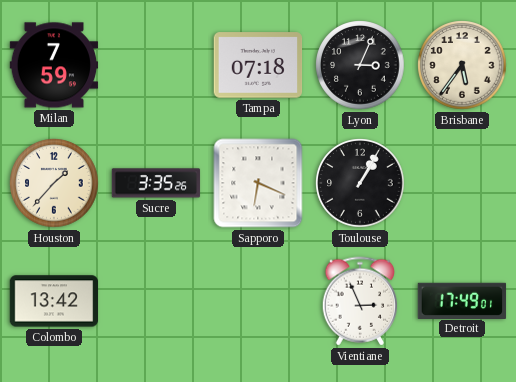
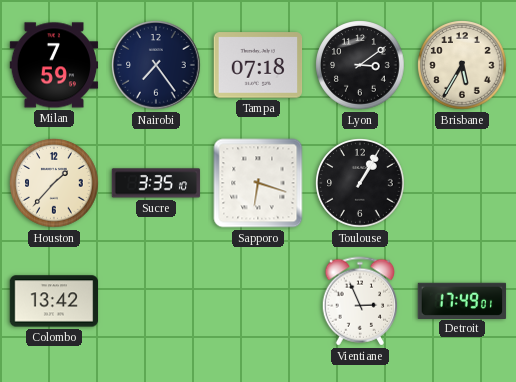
Nairobi: none -> 7:24
Lyon: 3:04 -> 3:09
Brisbane: 5:36 -> 5:35
Sucre: 3:35:26 -> 3:35:10
Sapporo: 6:19 -> 6:18
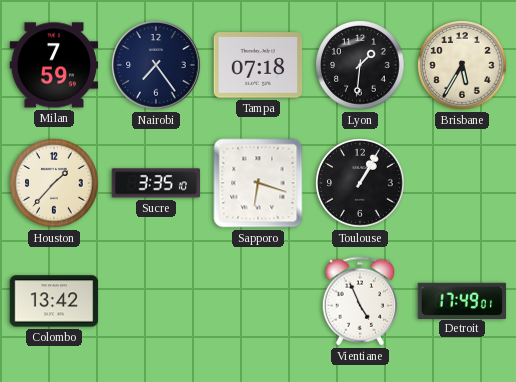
Lyon: 3:09 -> 1:31
Vientiane: 2:56 -> 4:56
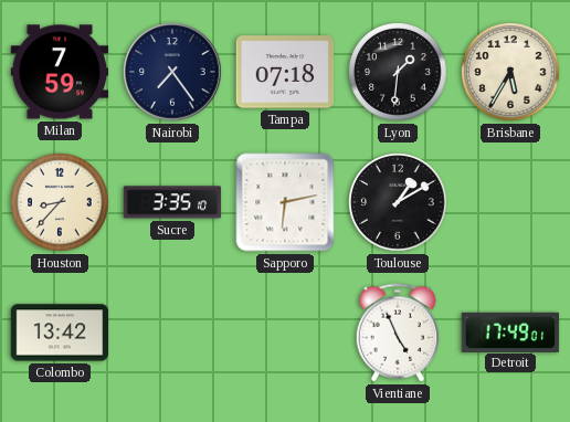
Houston: 1:37 -> 8:37
Sapporo: 6:18 -> 6:13
Toulouse: 1:05 -> 1:10
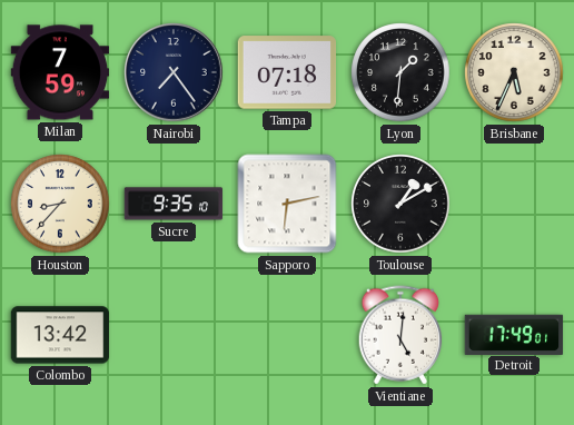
Brisbane: 5:35 -> 5:34
Sucre: 3:35 -> 9:35
Vientiane: 4:56 -> 5:01
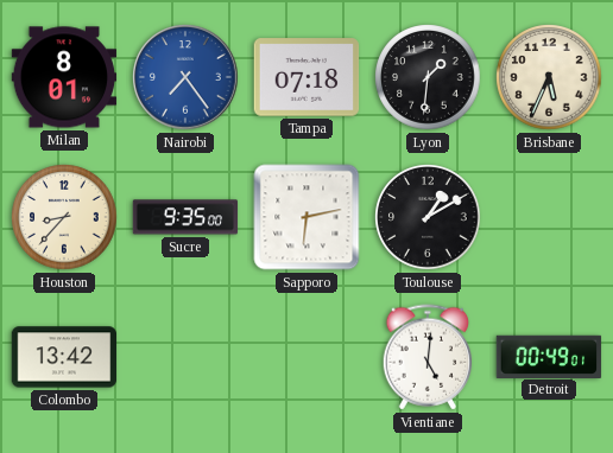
Milan: 7:59 -> 8:01
Nairobi dial: navy -> blue
Sucre: 9:35:10 -> 9:35:00
Detroit: 17:49 -> 00:49
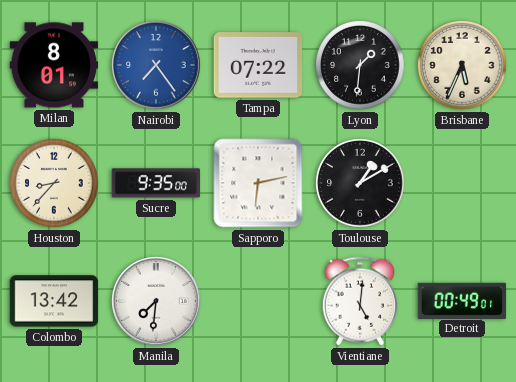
Tampa: 07:18 -> 07:22
Manila: none -> 7:31
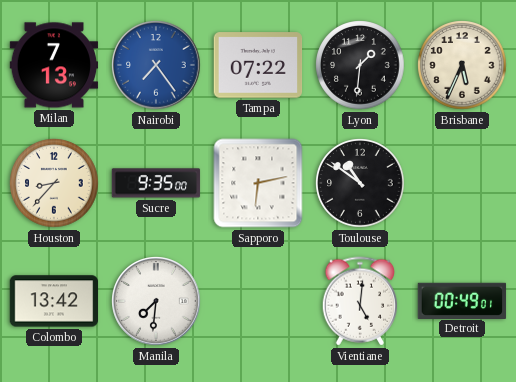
Milan: 8:01 -> 7:13
Toulouse: 1:10 -> 10:51
